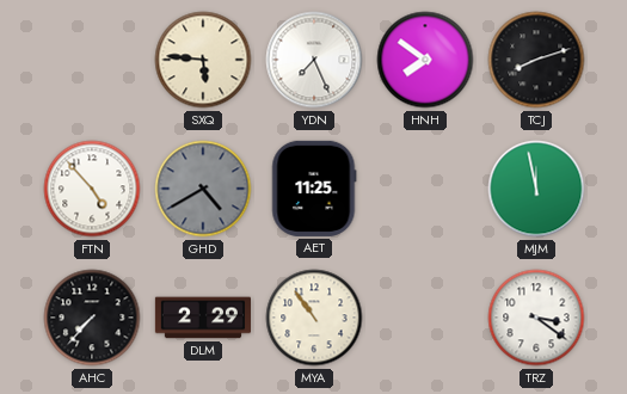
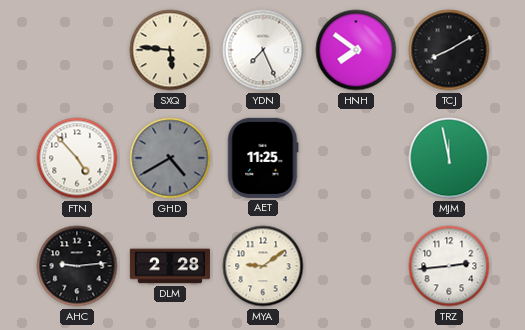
TCJ: 8:12 -> 8:10
AHC: 7:37 -> 9:14
DLM: 2:29 -> 2:28
MYA: 10:54 -> 9:09
TRZ: 3:21 -> 2:44
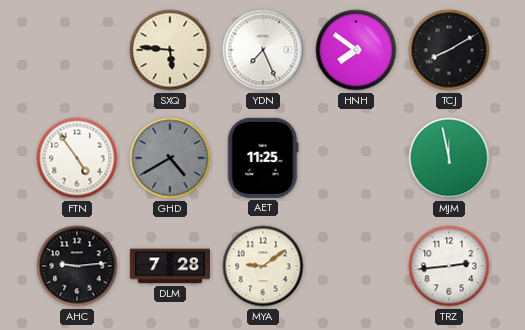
FTN: 4:53 -> 4:54
DLM: 2:28 -> 7:28
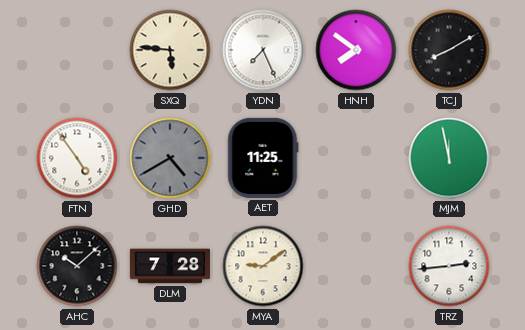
AHC: 9:14 -> 10:08
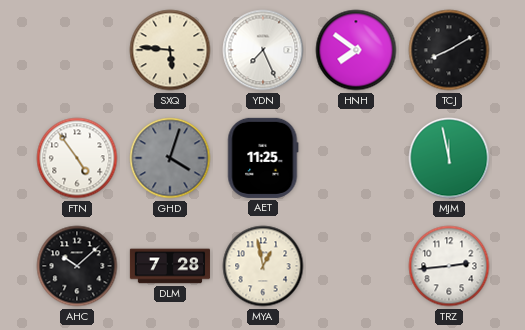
GHD: 4:40 -> 4:03
MYA: 9:09 -> 12:58
